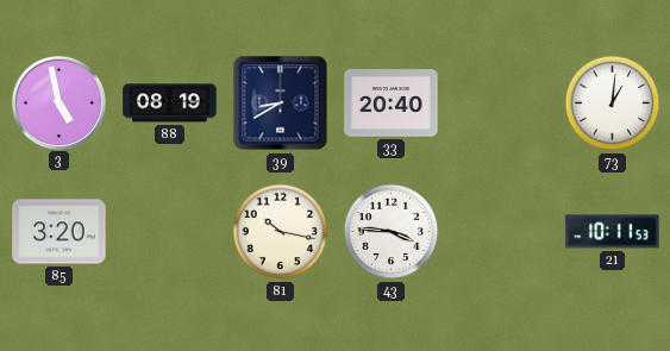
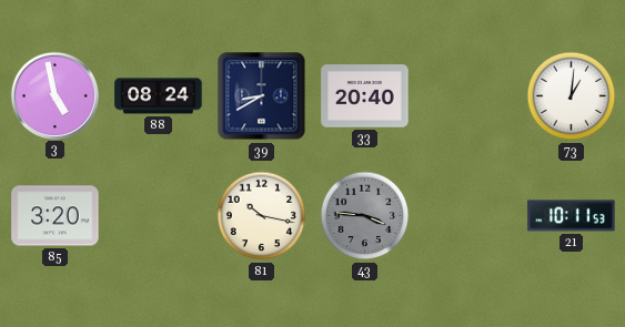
88: 08:19 -> 08:24
43 dial: white -> grey
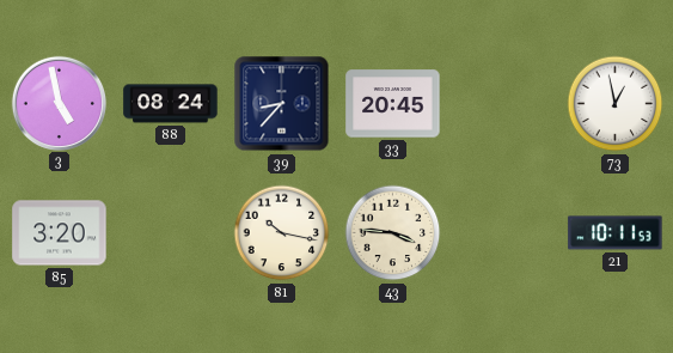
39: 8:40 -> 8:37
33: 20:40 -> 20:45
73: 1:01 -> 12:58
43 dial: grey -> cream
